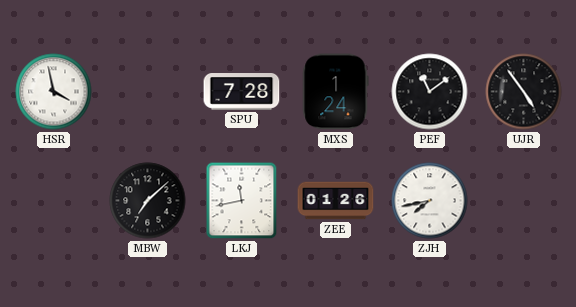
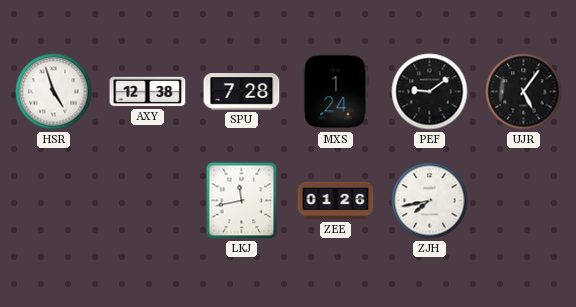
HSR: 3:58 -> 4:57
AXY: none -> 12:38
PEF: 11:09 -> 9:09
UJR: 4:54 -> 5:06
MBW: 7:08 -> none
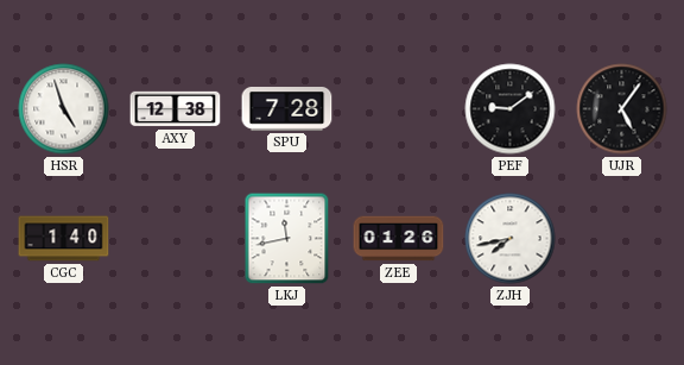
MXS: 1:24 -> none
CGC: none -> 1:40
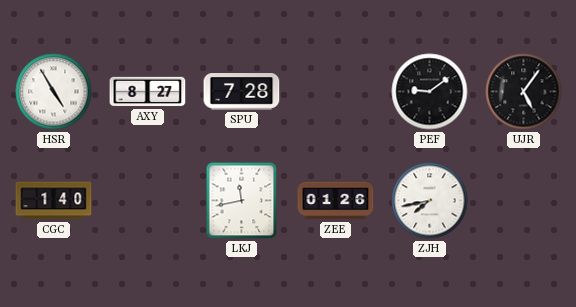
HSR: 4:57 -> 4:55
AXY: 12:38 -> 8:27
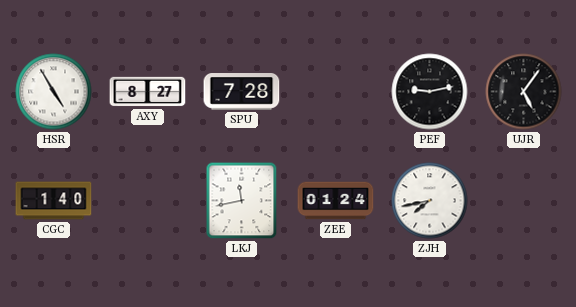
PEF: 9:09 -> 9:13
ZEE: 01:26 -> 01:24
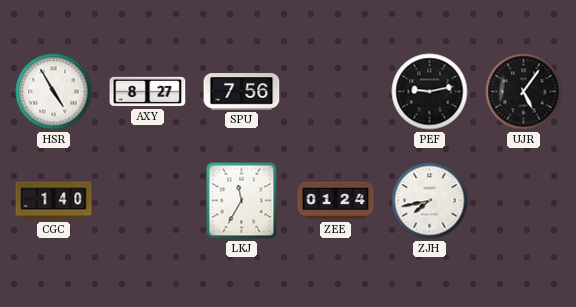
SPU: 7:28 -> 7:56
LKJ: 11:43 -> 11:35
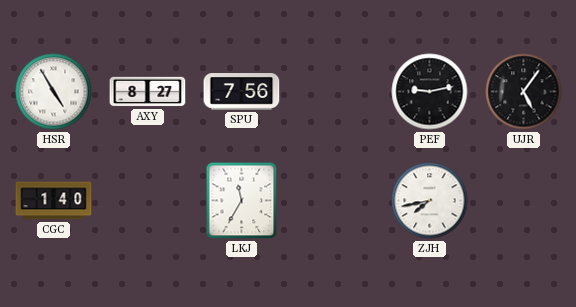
ZEE: 01:24 -> none
